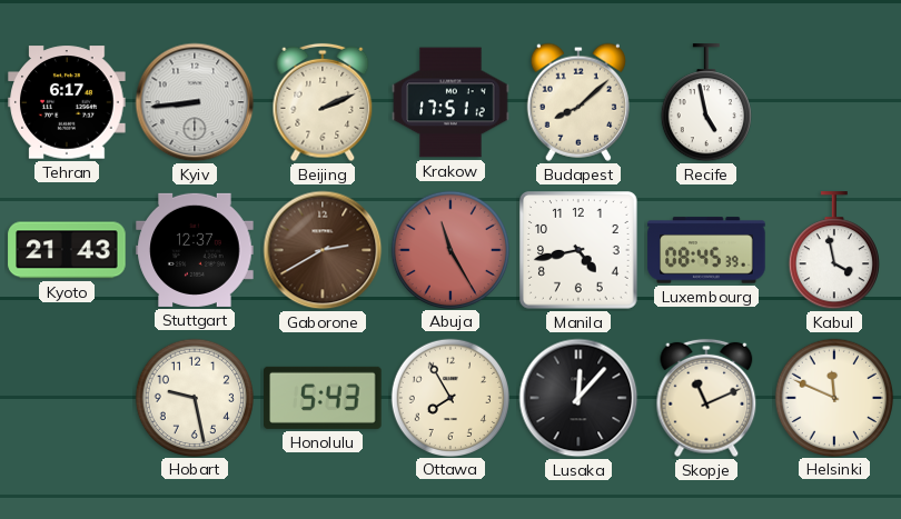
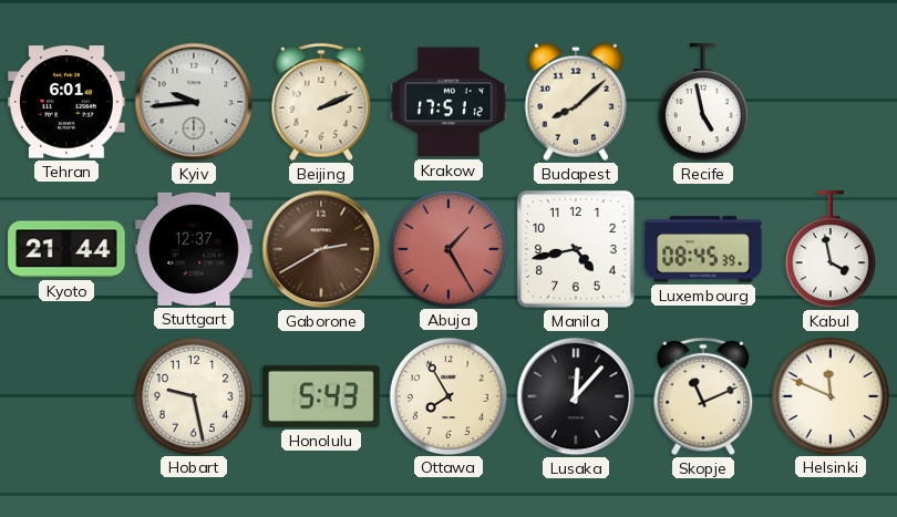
Tehran: 6:17 -> 6:01
Kyiv: 8:44 -> 9:44
Kyoto: 21:43 -> 21:44
Abuja: 11:25 -> 1:25
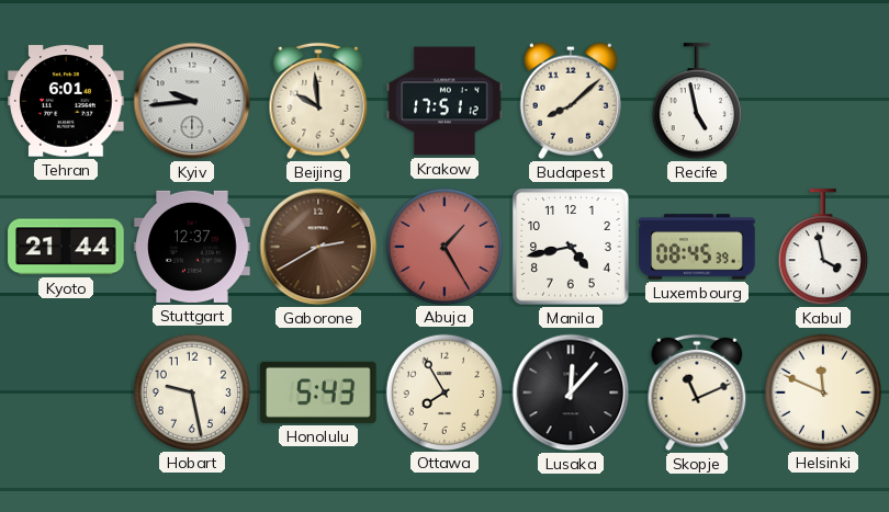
Beijing: 2:11 -> 9:59
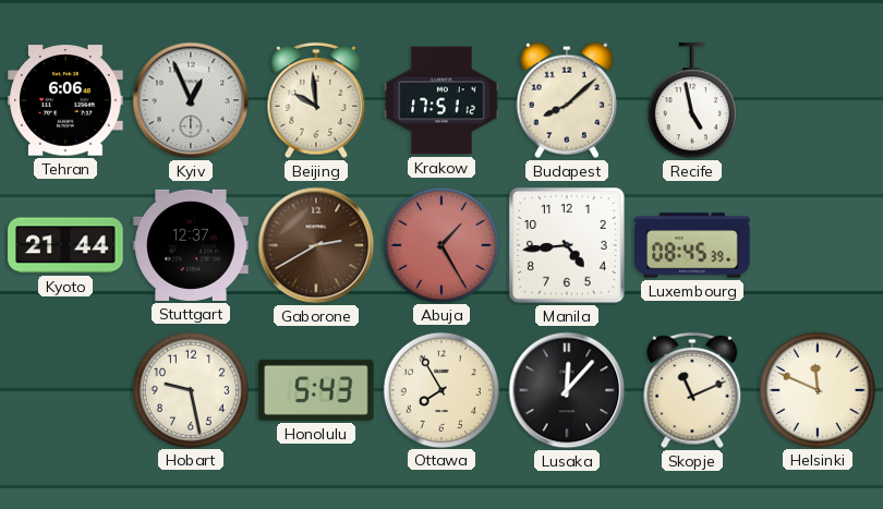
Tehran: 6:01 -> 6:06
Kyiv: 9:44 -> 12:56
Manila: 4:43 -> 4:44
Kabul: 3:58 -> none
